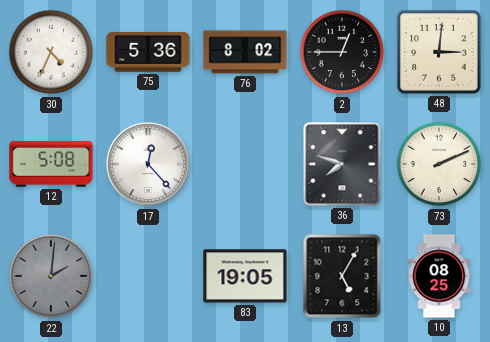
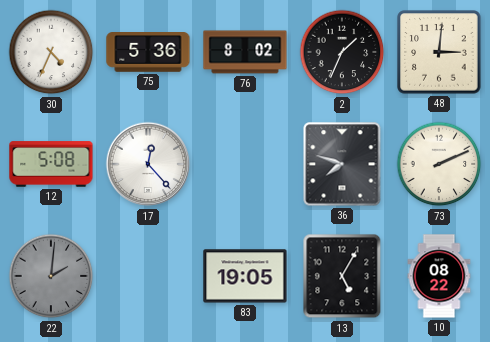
2: 12:45 -> 1:34
10: 08:25 -> 08:22
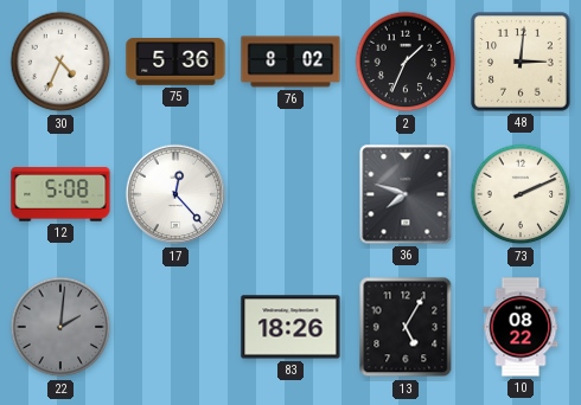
83: 19:05 -> 18:26
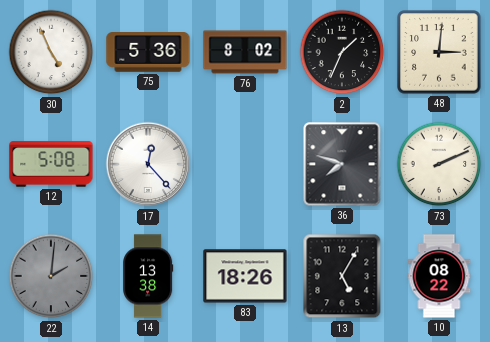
30: 4:34 -> 4:56
14: none -> 13:38
